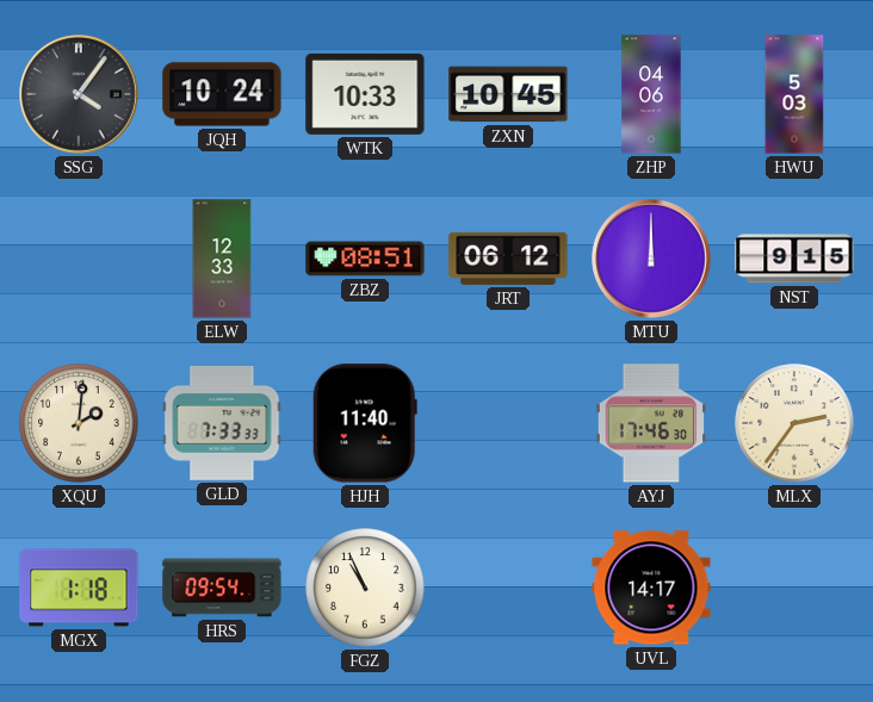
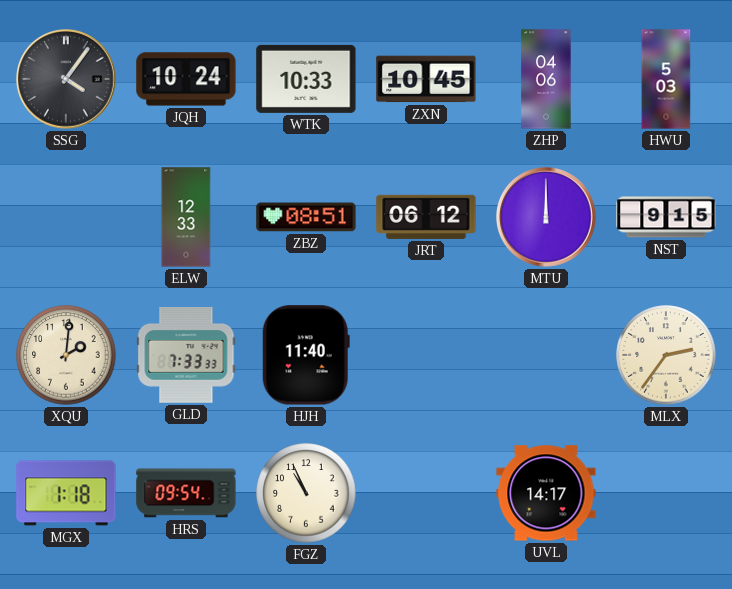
AYJ: 17:46 -> none
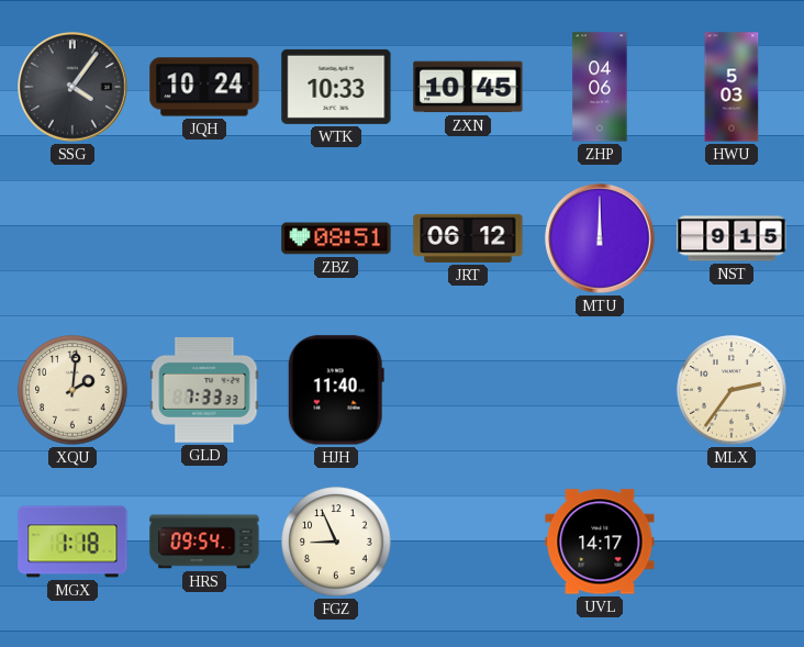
ELW: 12:33 -> none
FGZ: 10:56 -> 8:56
